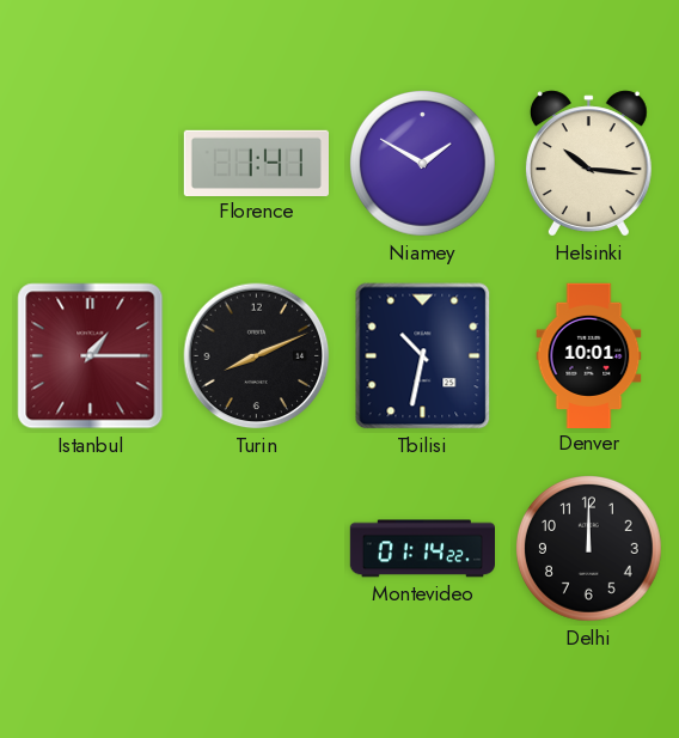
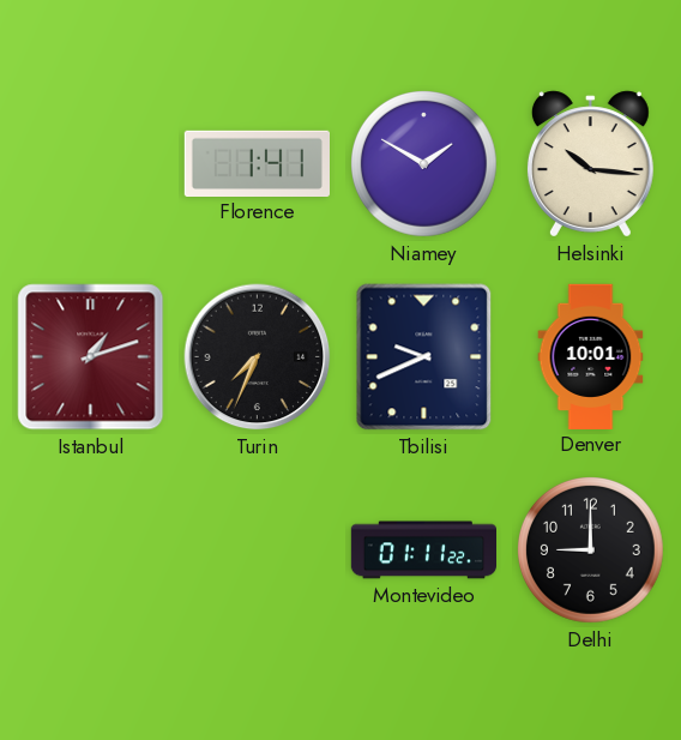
Istanbul: 1:15 -> 1:12
Turin: 8:11 -> 7:34
Tbilisi: 10:32 -> 9:41
Montevideo: 01:14 -> 01:11
Delhi: 12:00 -> 9:00
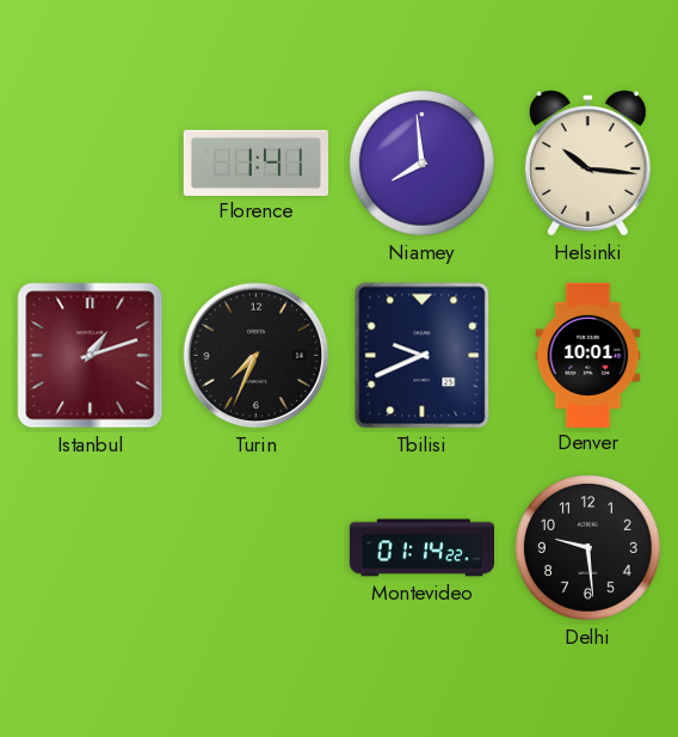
Niamey: 1:50 -> 7:59
Montevideo: 01:11 -> 01:14
Delhi: 9:00 -> 9:29
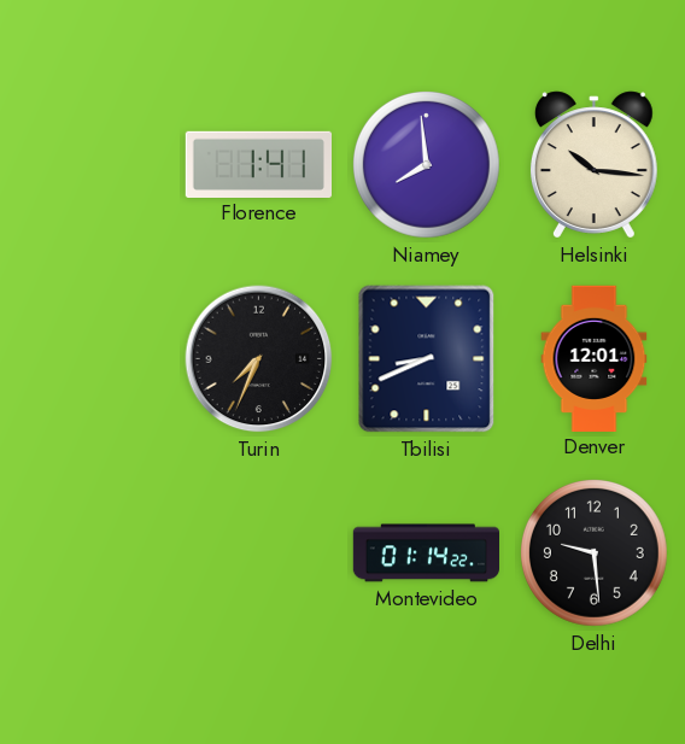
Istanbul: 1:12 -> none
Tbilisi: 9:41 -> 8:41
Denver: 10:01 -> 12:01
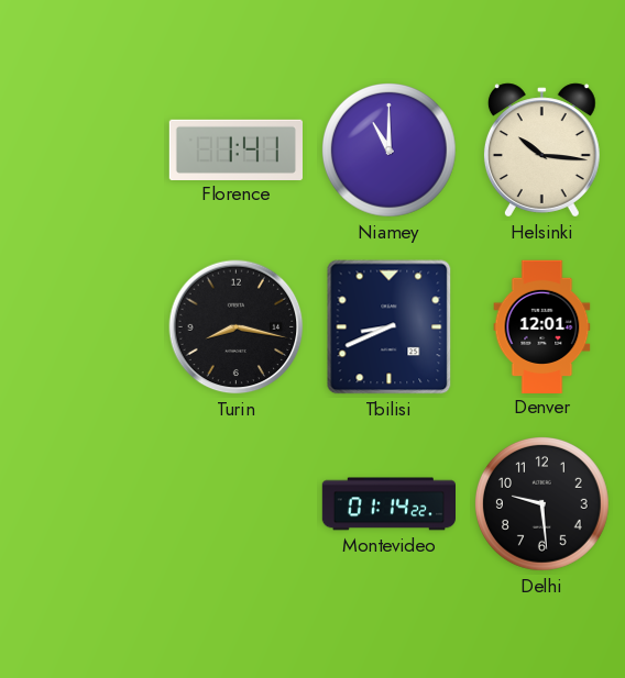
Niamey: 7:59 -> 11:00
Turin: 7:34 -> 8:17
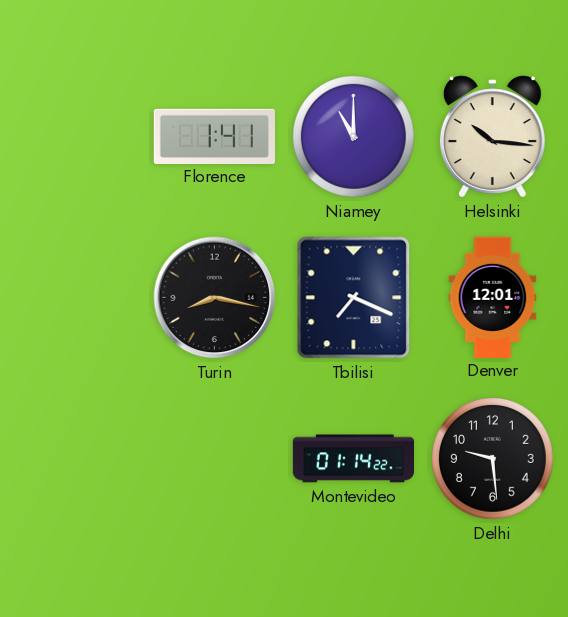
Tbilisi: 8:41 -> 7:19
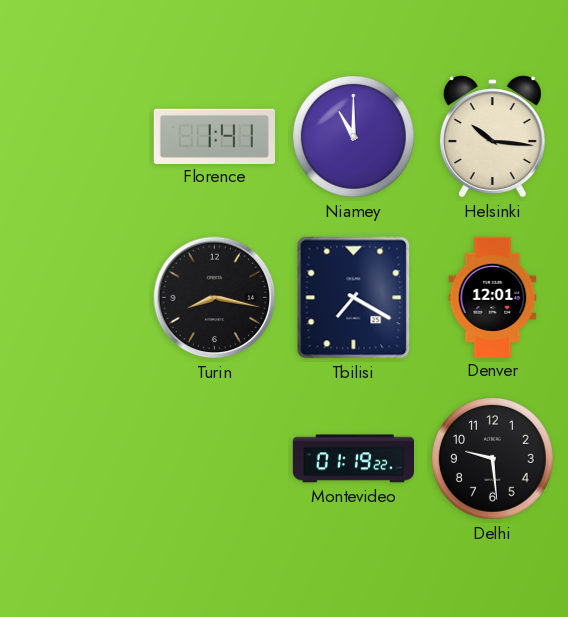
Tbilisi: 7:19 -> 7:20
Montevideo: 01:14 -> 01:19
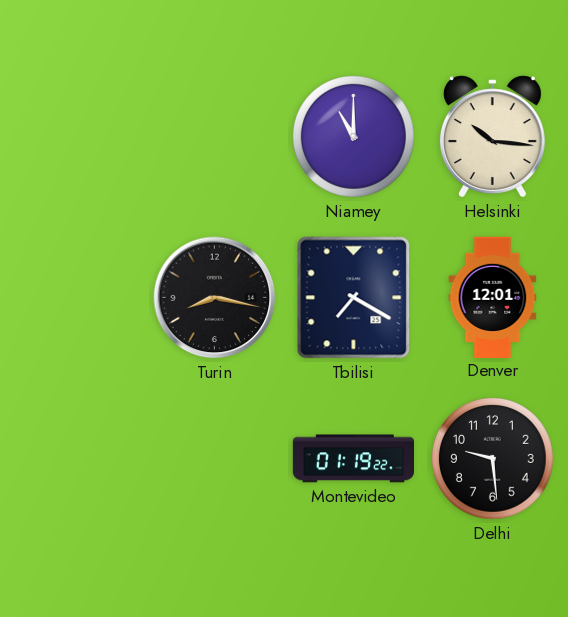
Florence: 1:41 -> none
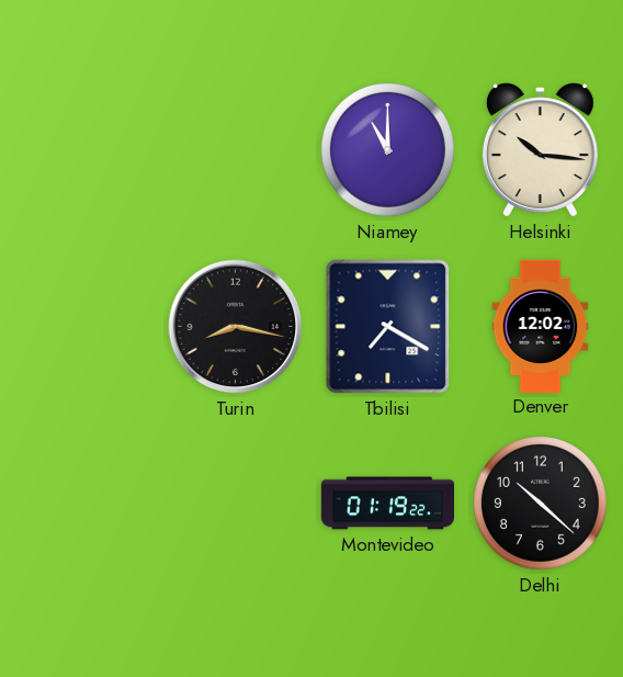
Denver: 12:01 -> 12:02
Delhi: 9:29 -> 10:22
